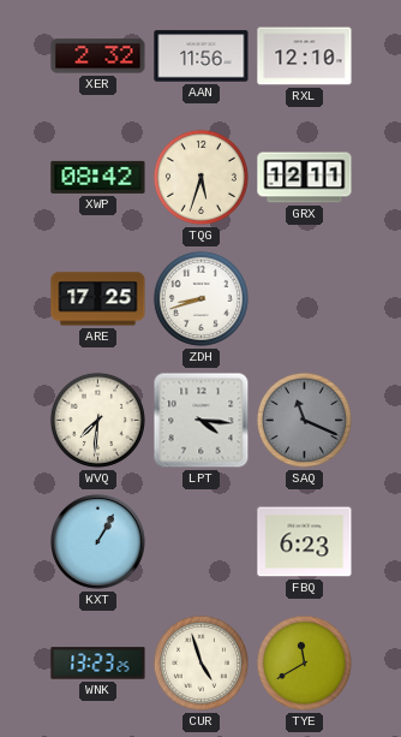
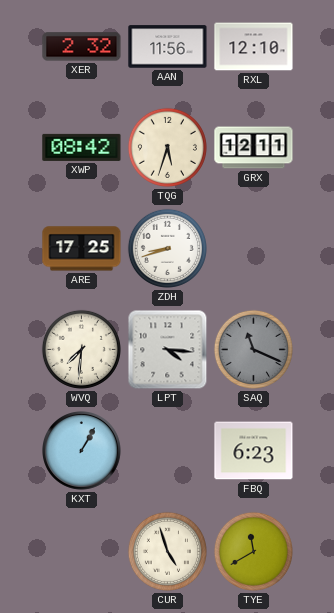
WNK: 13:23 -> none
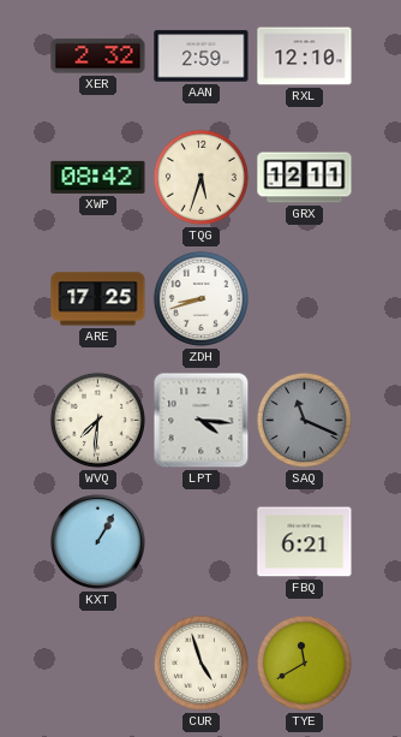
AAN: 11:56 -> 2:59
FBQ: 6:23 -> 6:21
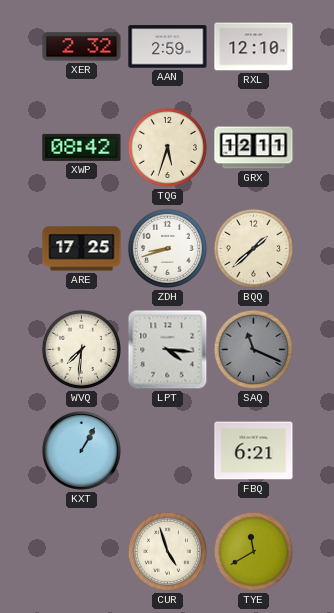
BQQ: none -> 1:38
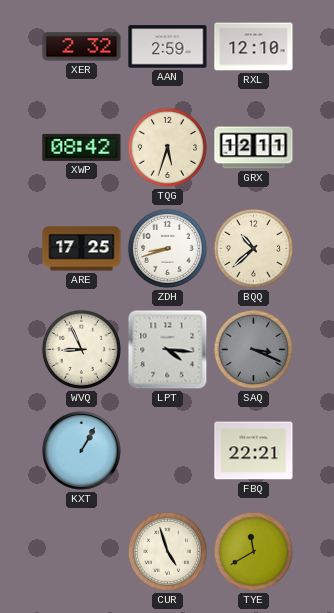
BQQ: 1:38 -> 10:38
WVQ: 7:31 -> 8:56
SAQ: 11:19 -> 3:19
FBQ: 6:21 -> 22:21
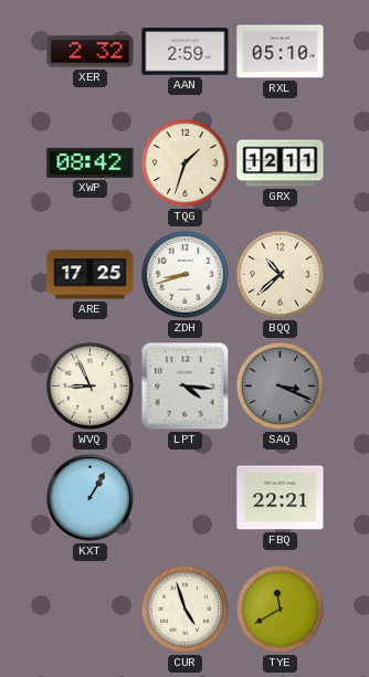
RXL: 12:10 -> 05:10
TQG: 5:33 -> 1:33
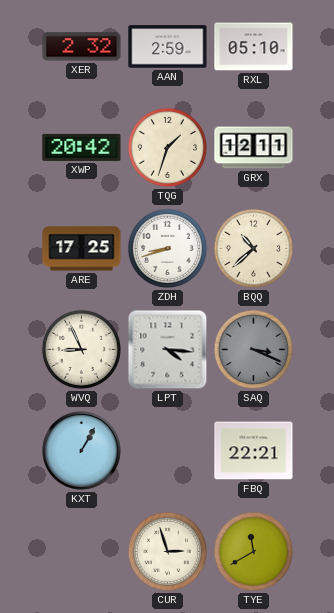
XWP: 08:42 -> 20:42
CUR: 4:57 -> 2:57
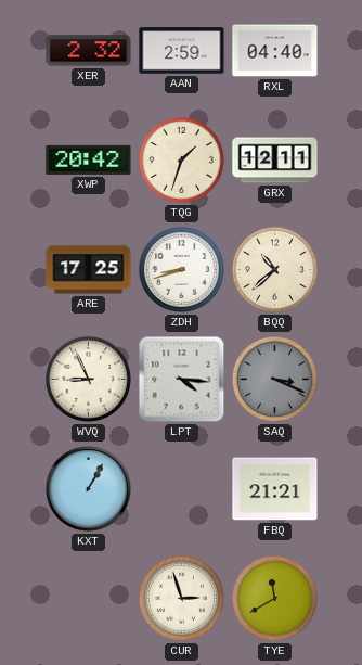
RXL: 05:10 -> 04:40
FBQ: 22:21 -> 21:21
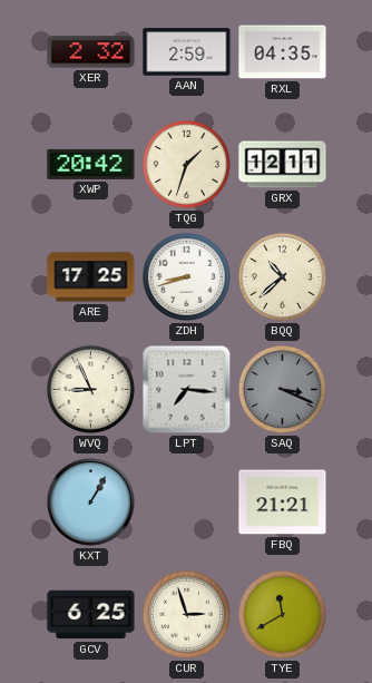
RXL: 04:40 -> 04:35
LPT: 4:16 -> 7:16
GCV: none -> 6:25
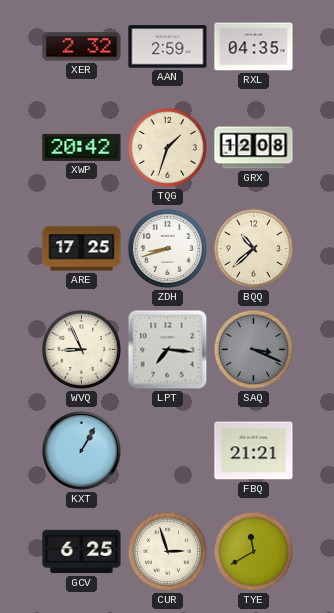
GRX: 12:11 -> 12:08
